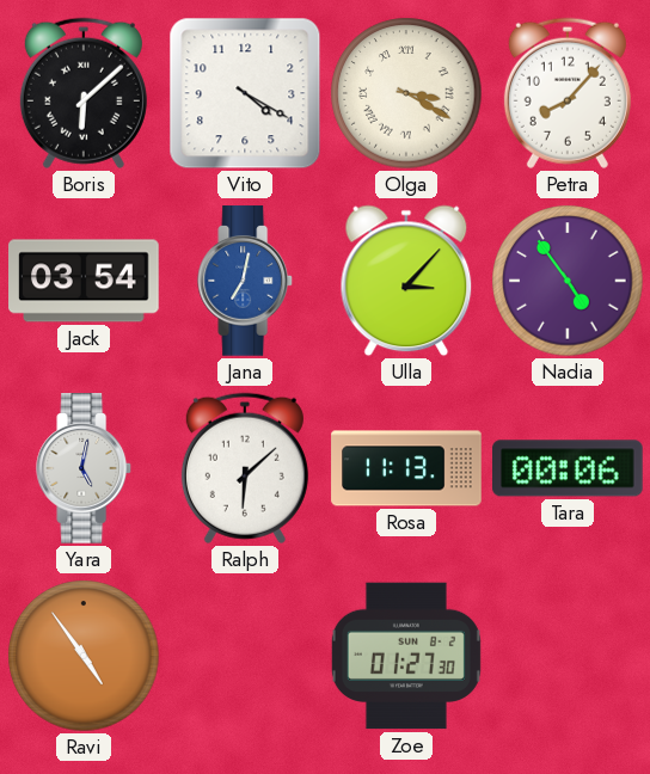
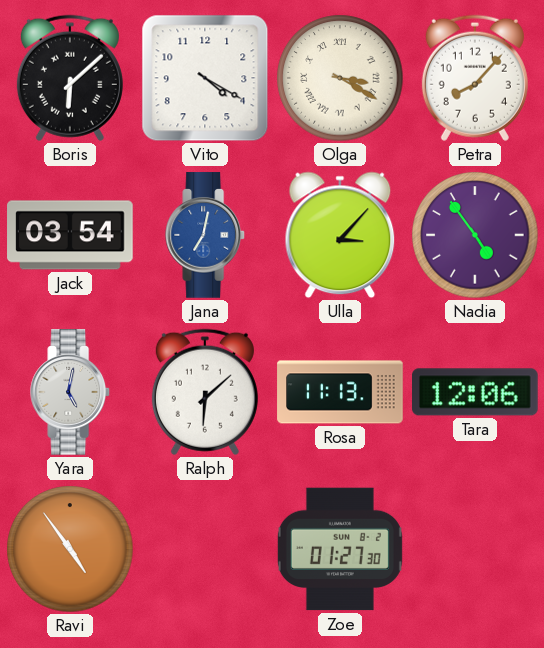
Tara: 00:06 -> 12:06
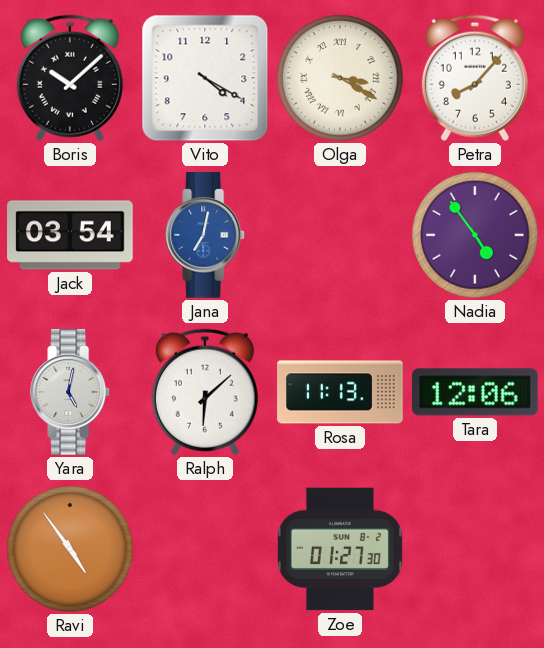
Boris: 6:08 -> 10:08
Ulla: 3:07 -> none
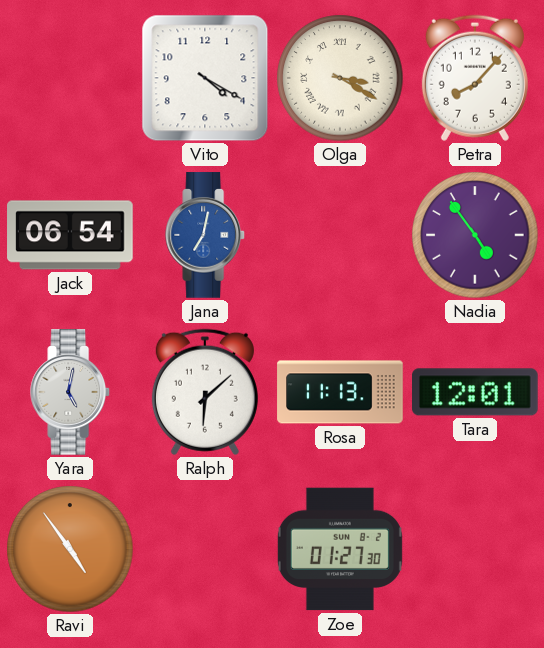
Boris: 10:08 -> none
Jack: 03:54 -> 06:54
Tara: 12:06 -> 12:01
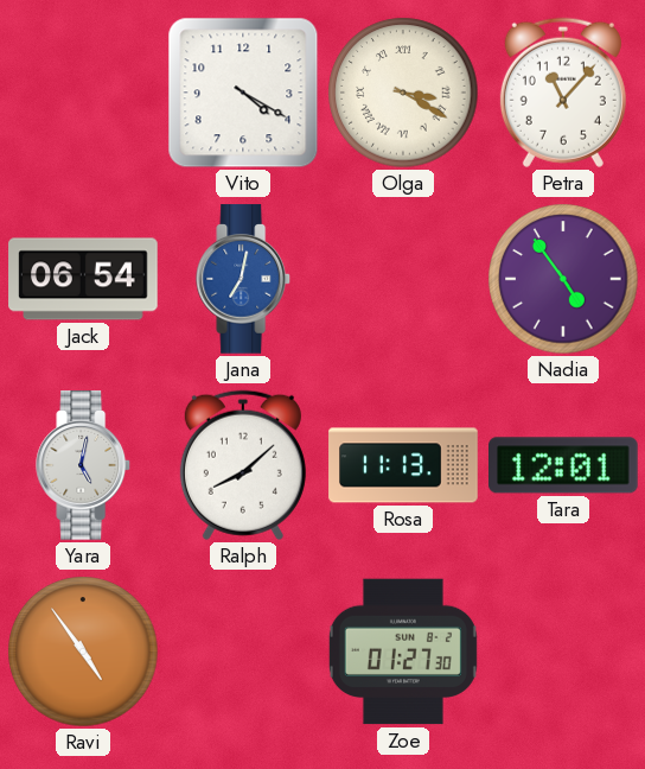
Petra: 8:07 -> 11:07
Ralph: 6:08 -> 8:08
